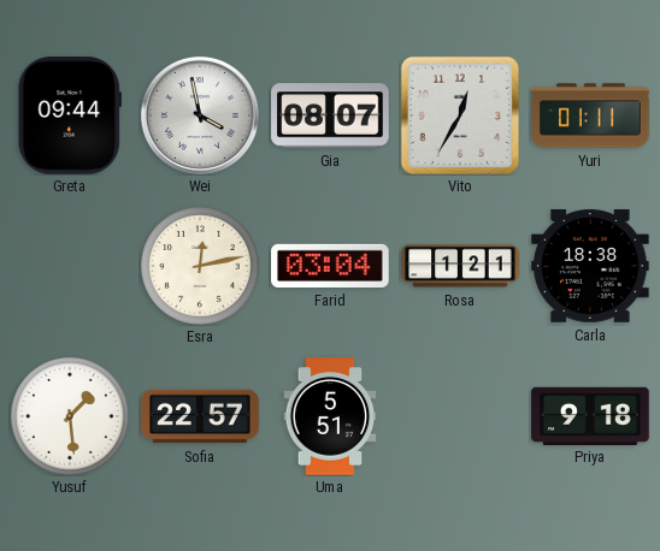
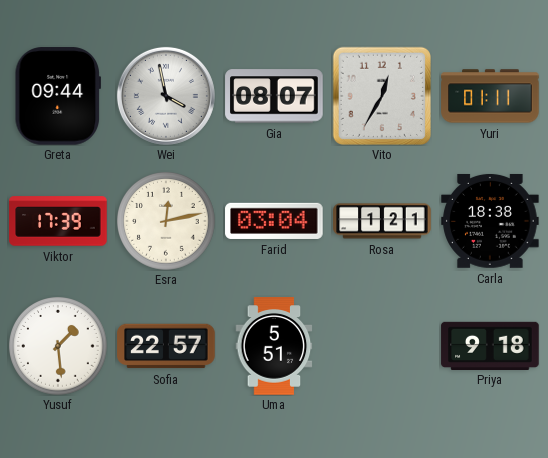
Viktor: none -> 17:39
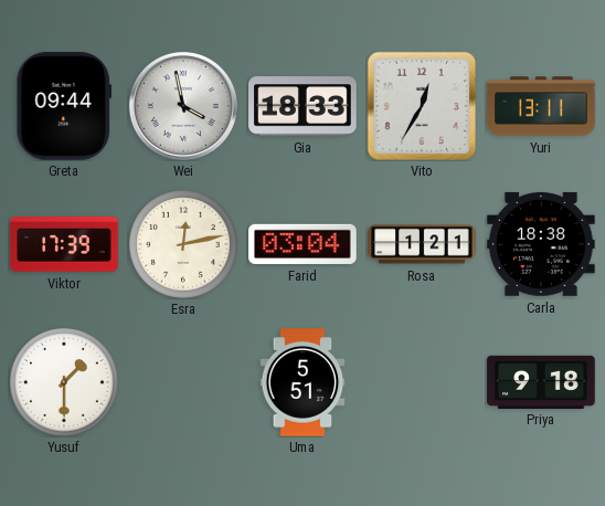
Gia: 08:07 -> 18:33
Yuri: 01:11 -> 13:11
Yusuf: 1:29 -> 1:30
Sofia: 22:57 -> none
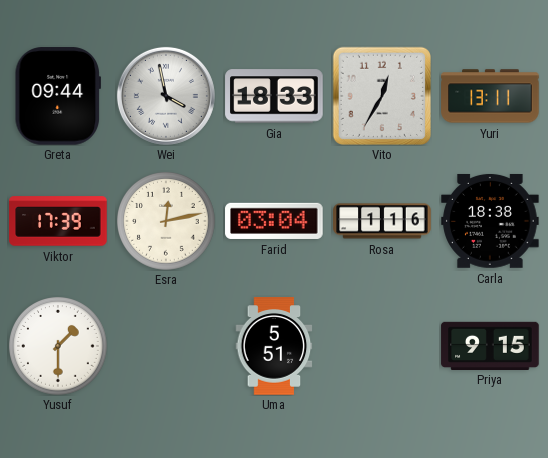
Rosa: 1:21 -> 1:16
Priya: 9:18 -> 9:15
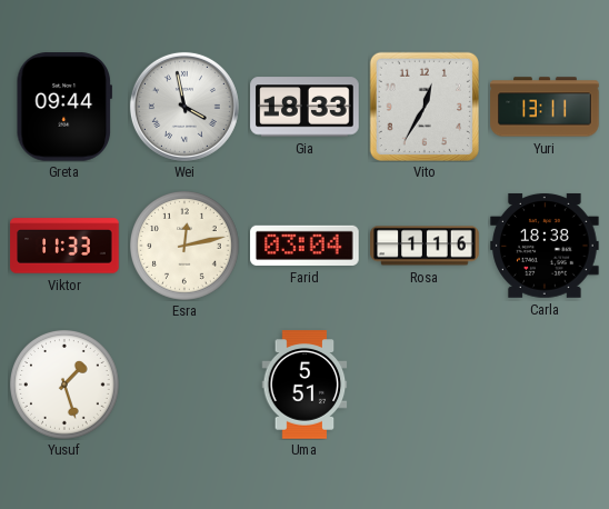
Viktor: 17:39 -> 11:33
Yusuf: 1:30 -> 1:27
Priya: 9:15 -> none
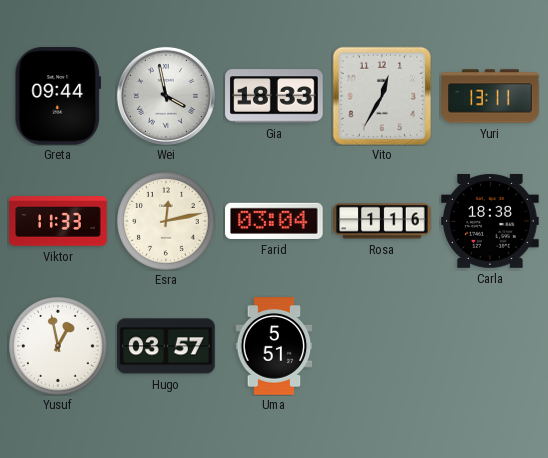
Yusuf: 1:27 -> 12:58
Hugo: none -> 03:57
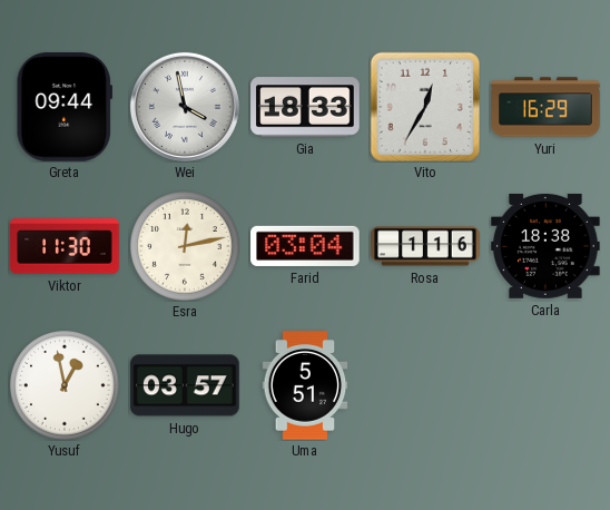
Yuri: 13:11 -> 16:29
Viktor: 11:33 -> 11:30
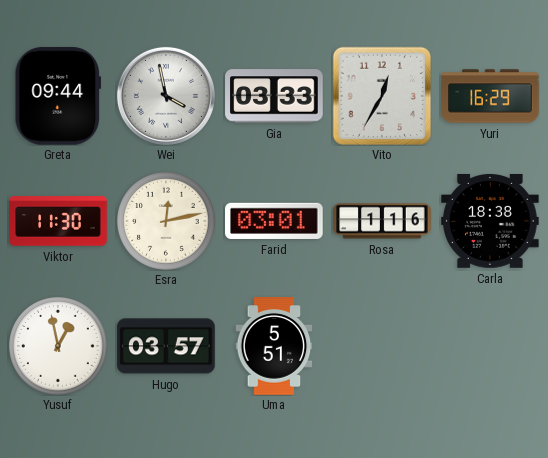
Gia: 18:33 -> 03:33
Farid: 03:04 -> 03:01
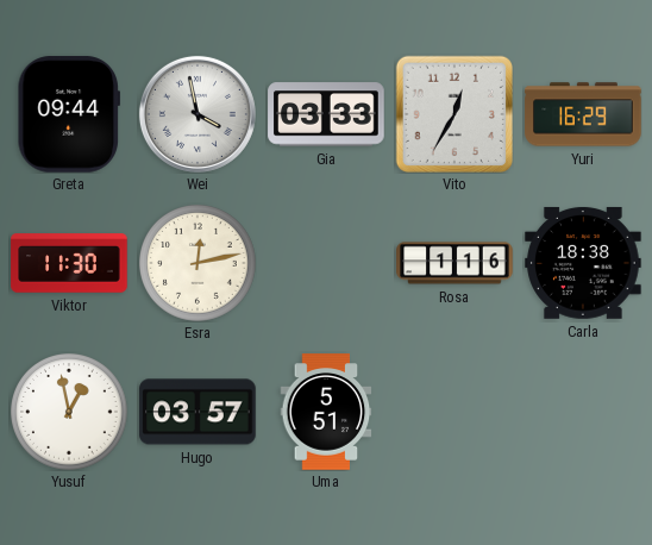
Farid: 03:01 -> none
